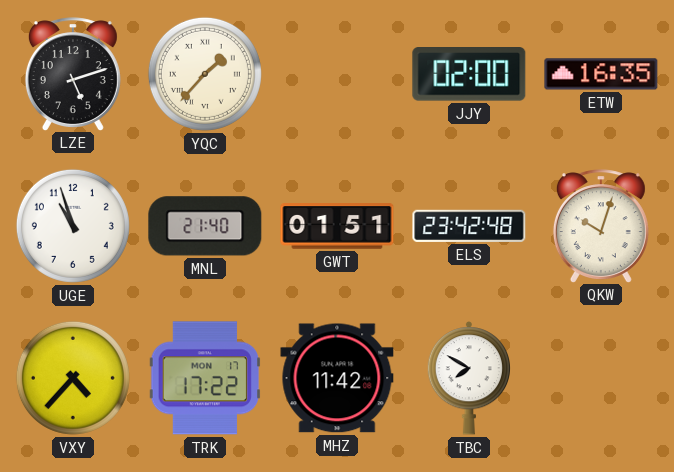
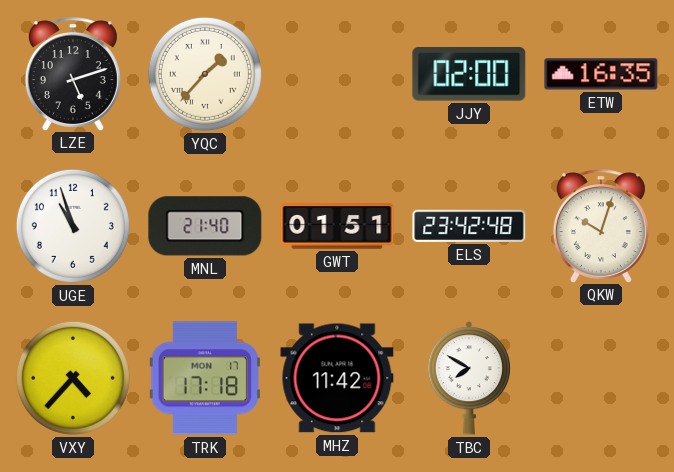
TRK: 17:22 -> 17:18
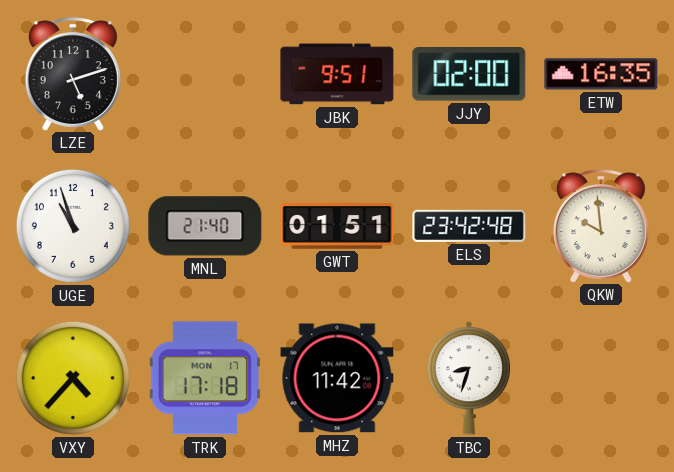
YQC: 1:37 -> none
JBK: none -> 9:51
QKW: 10:03 -> 9:59
TBC: 7:50 -> 8:33
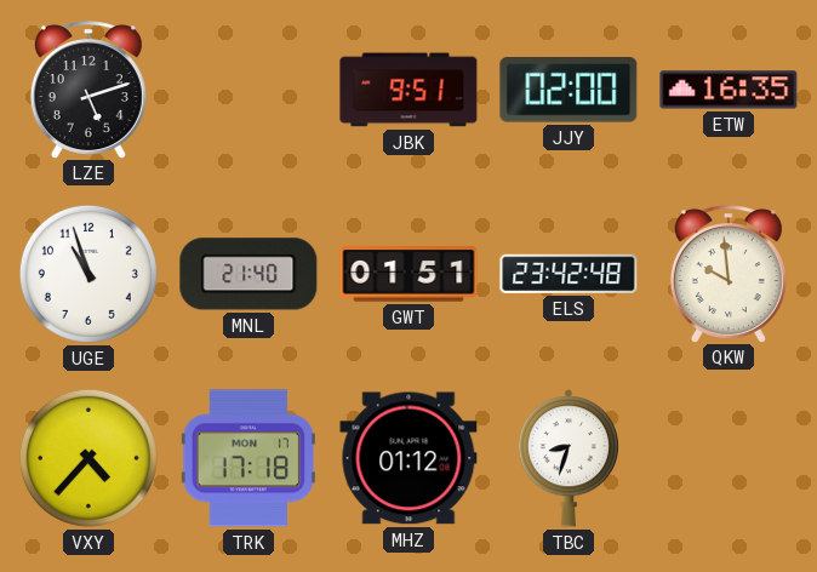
MHZ: 11:42 -> 01:12
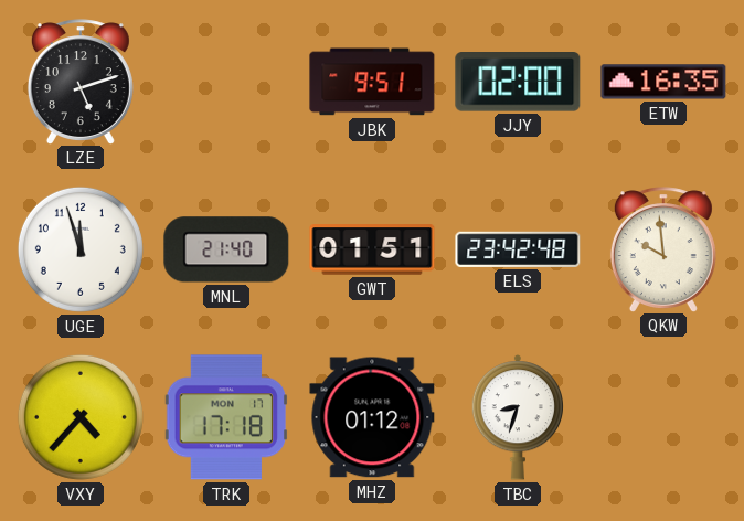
UGE: 10:57 -> 11:57
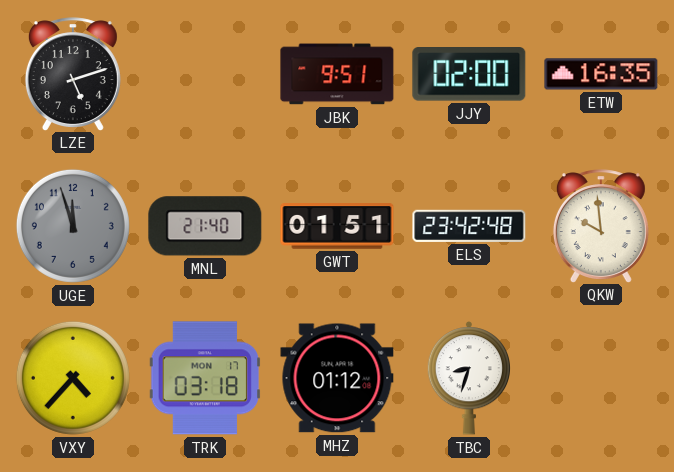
UGE dial: white -> grey
TRK: 17:18 -> 03:18
